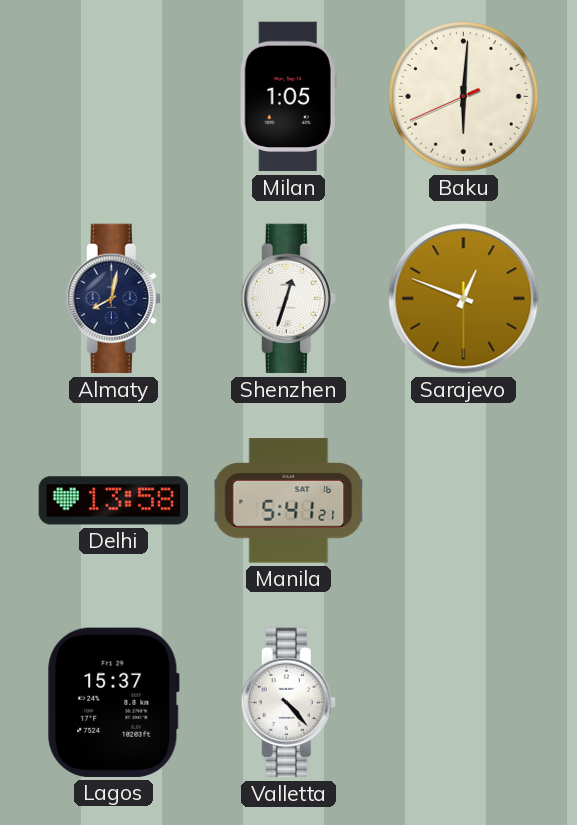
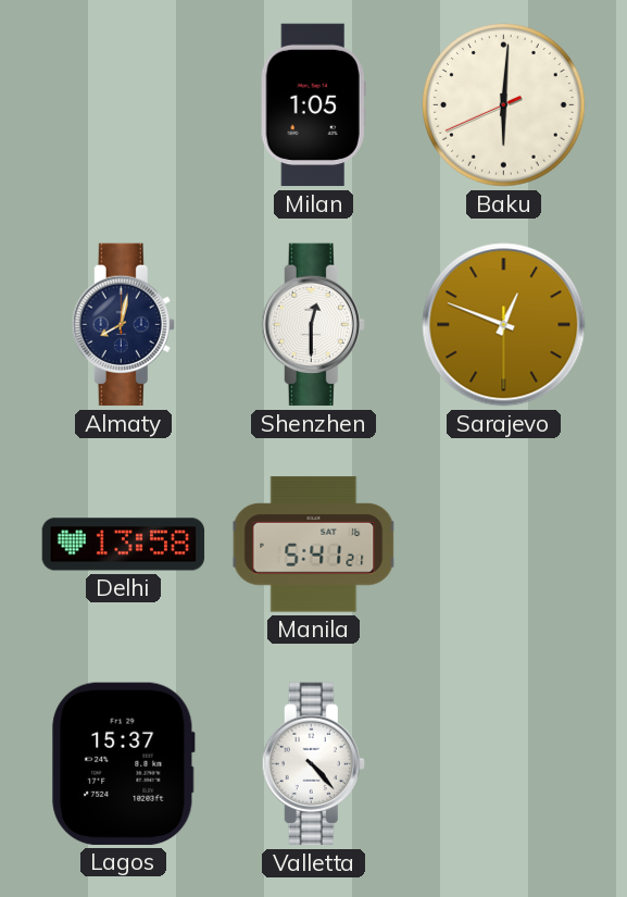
Shenzhen: 12:33 -> 12:30
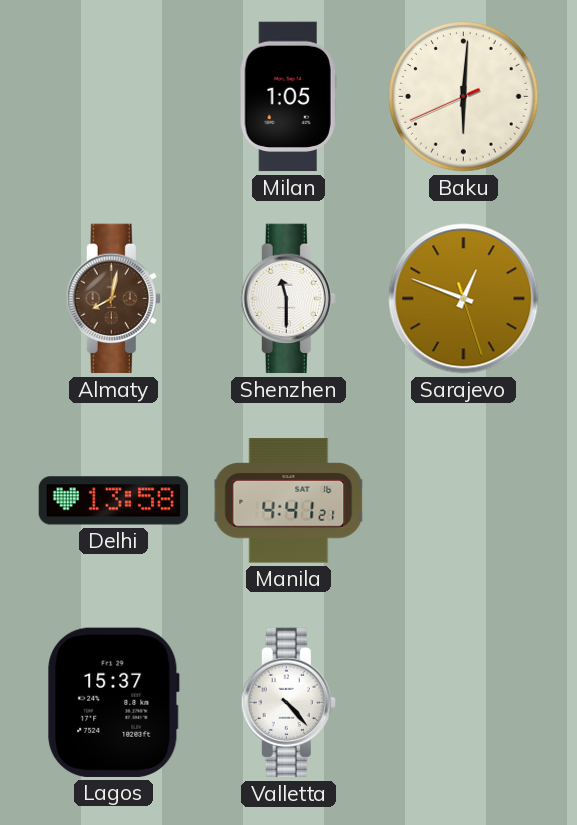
Almaty dial: navy -> brown
Shenzhen: 12:30 -> 11:30
Sarajevo: 12:48:30 -> 12:48:27
Manila: 5:41 -> 4:41
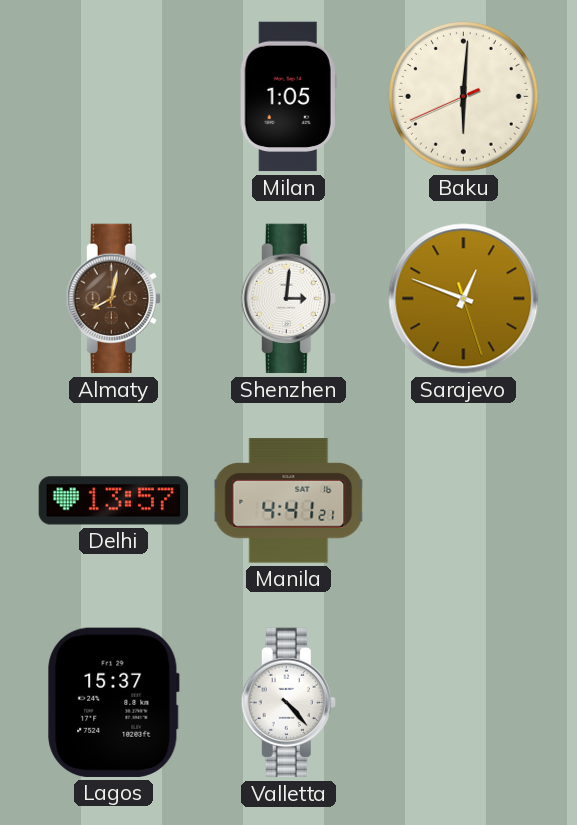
Shenzhen: 11:30 -> 3:01
Delhi: 13:58 -> 13:57
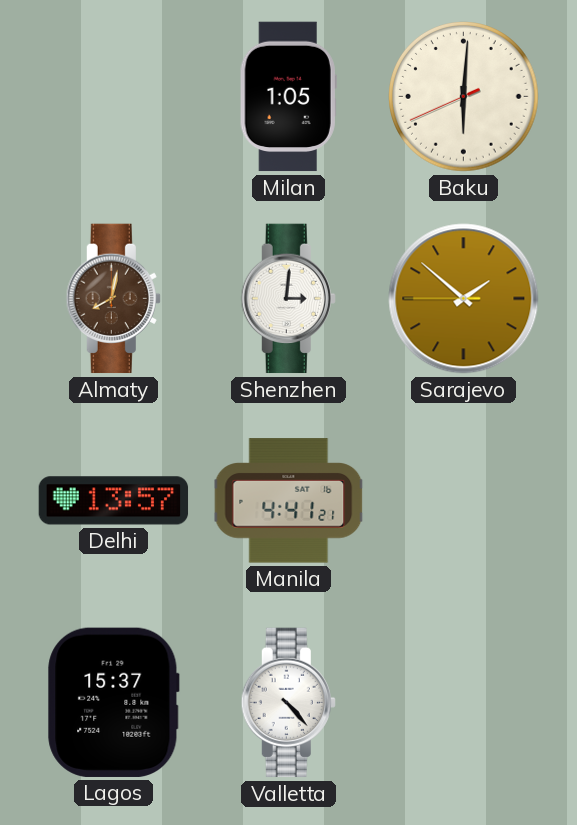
Sarajevo: 12:48 -> 1:51
